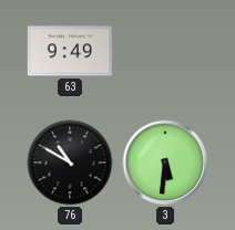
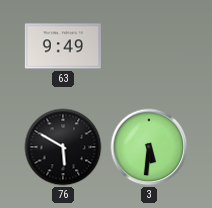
76: 10:50 -> 5:50
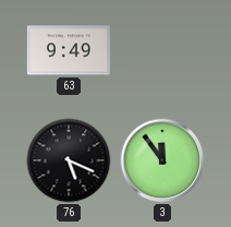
76: 5:50 -> 5:19
3: 5:31 -> 11:54
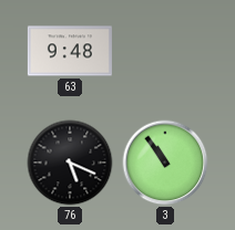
63: 9:49 -> 9:48
3: 11:54 -> 10:54
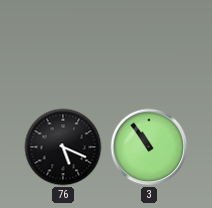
63: 9:48 -> none
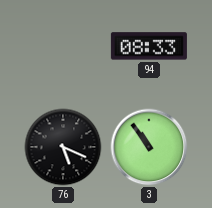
94: none -> 08:33
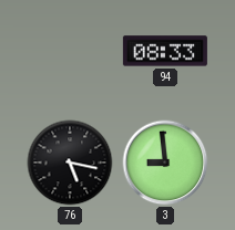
76: 5:19 -> 5:17
3: 10:54 -> 8:59
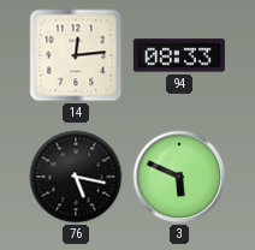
14: none -> 12:14
3: 8:59 -> 5:49
